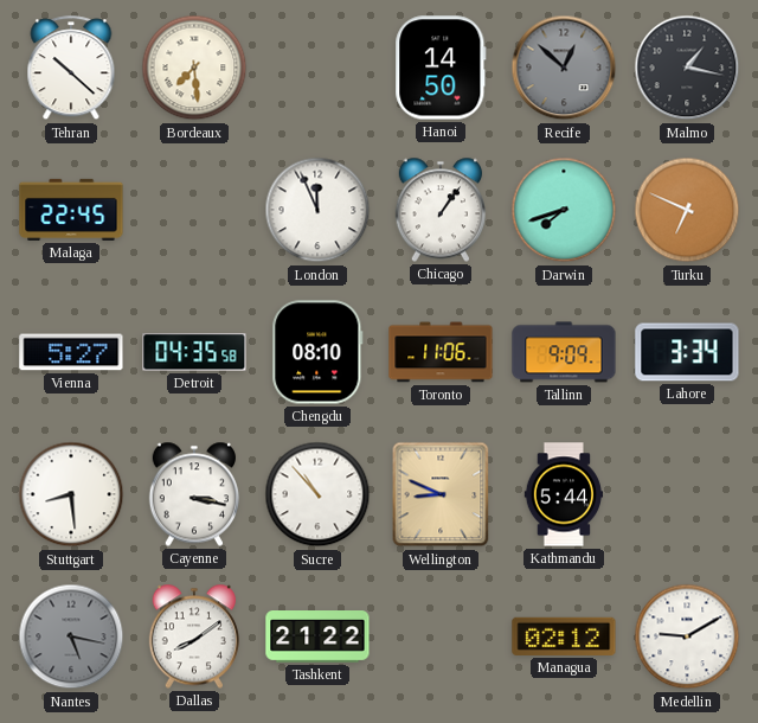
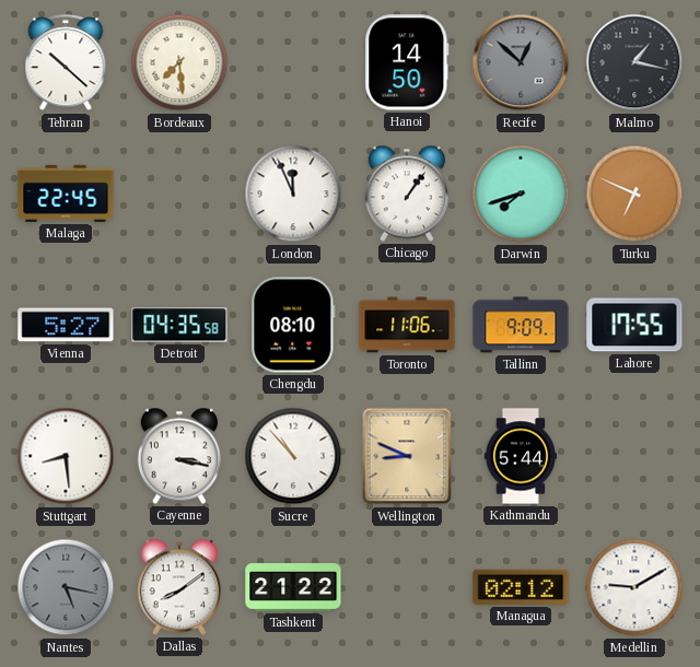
Lahore: 3:34 -> 17:55
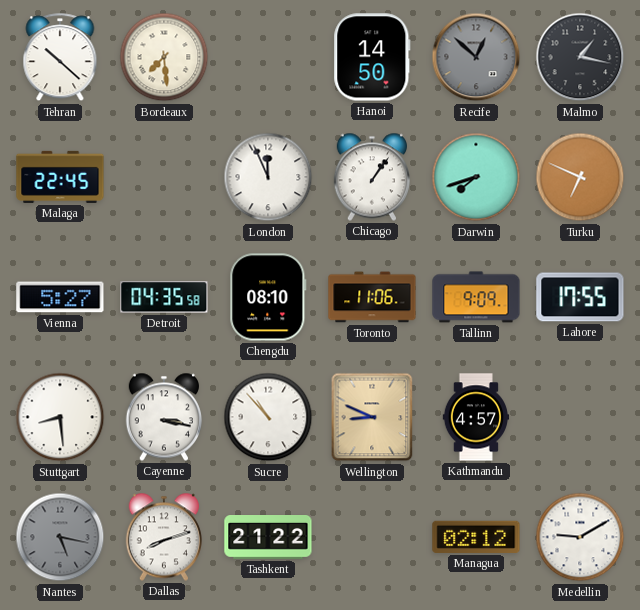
Kathmandu: 5:44 -> 4:57
Dallas: 8:09 -> 8:12
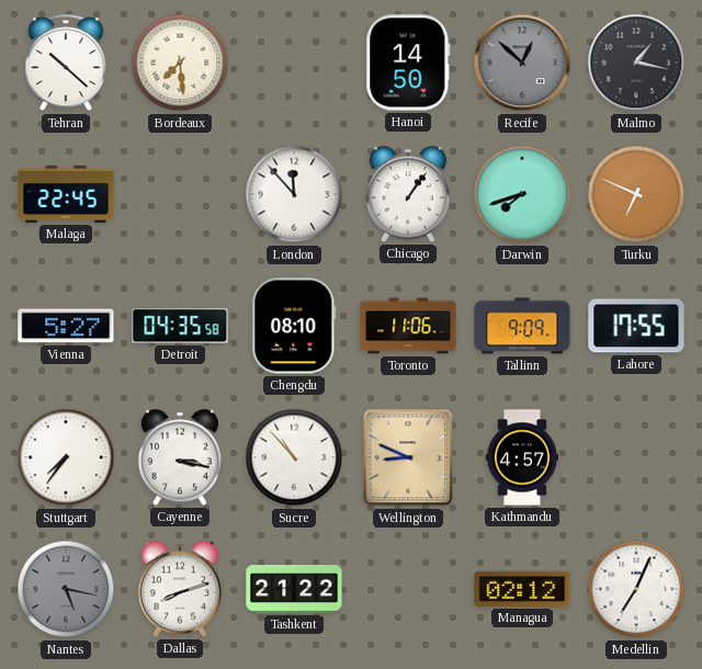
London: 11:56 -> 11:53
Stuttgart: 8:29 -> 7:36
Medellin: 9:10 -> 7:04
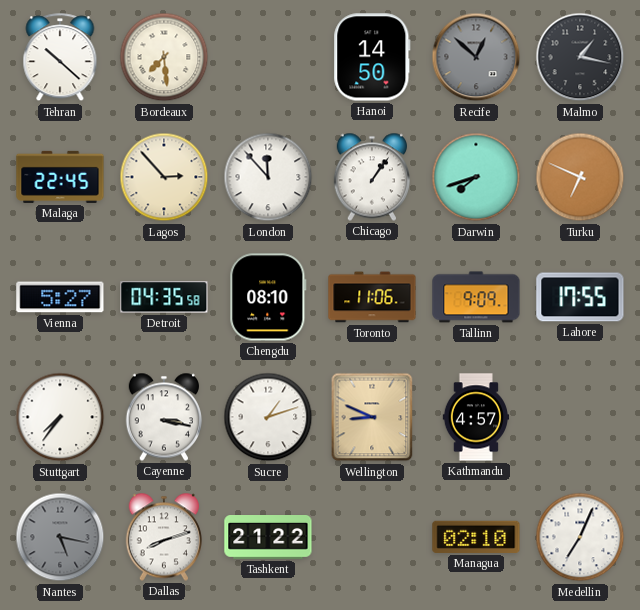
Lagos: none -> 2:53
Sucre: 10:53 -> 1:12
Managua: 02:12 -> 02:10
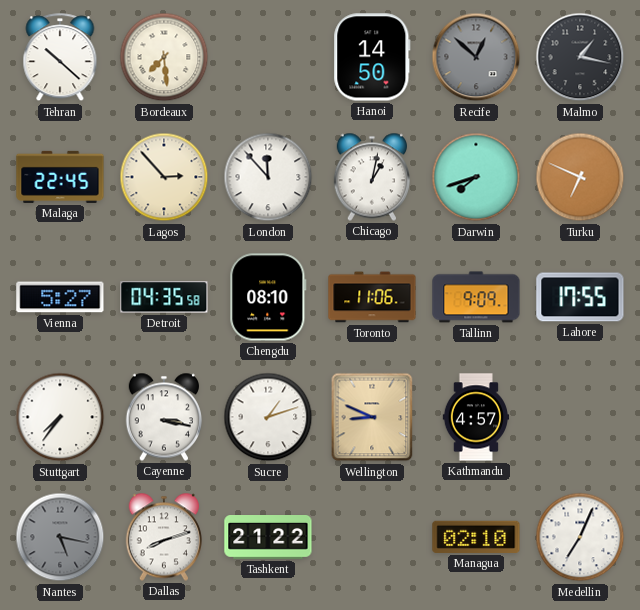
Chicago: 1:06 -> 1:02
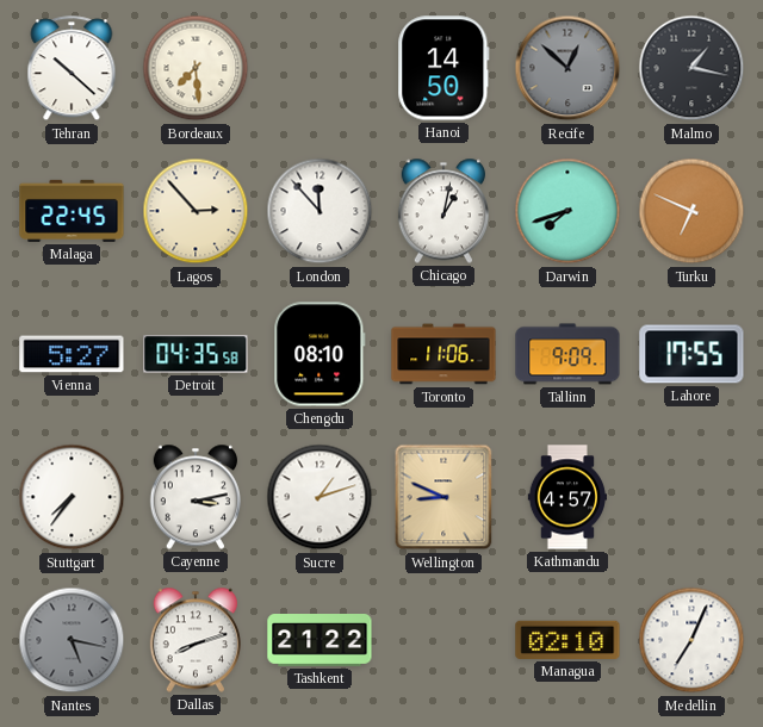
Cayenne: 3:17 -> 3:13
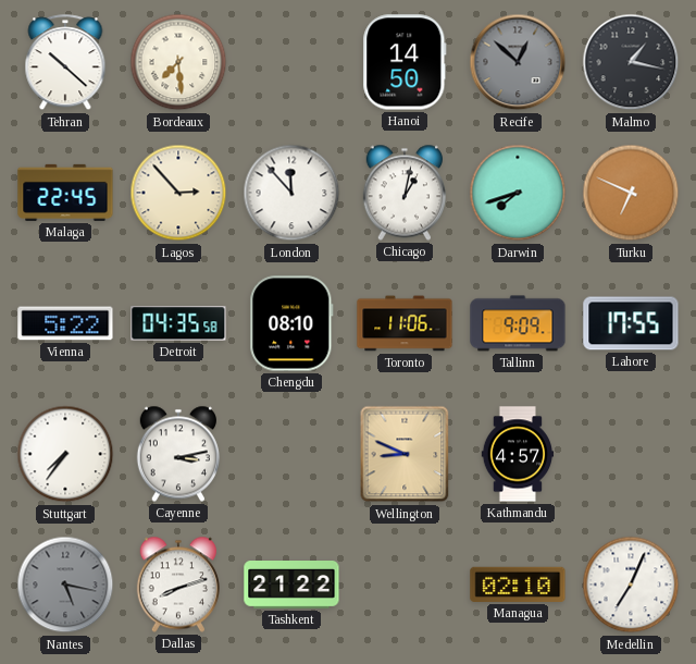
Vienna: 5:27 -> 5:22
Sucre: 1:12 -> none
